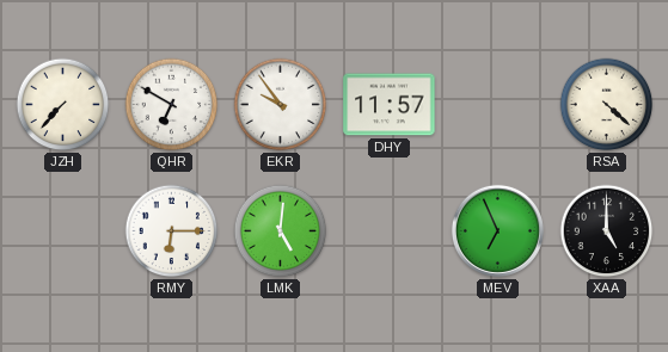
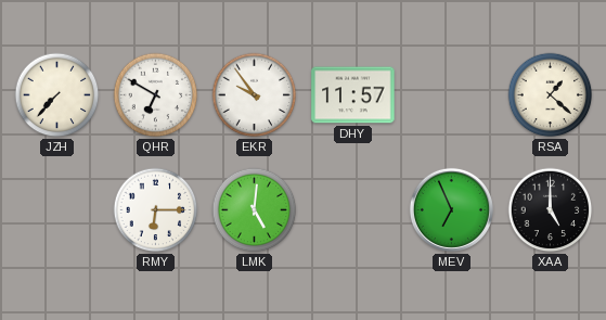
RSA: 4:22 -> 1:22
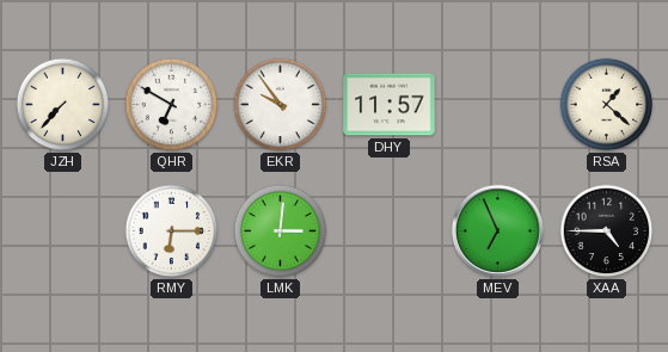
LMK: 5:01 -> 3:01
XAA: 5:00 -> 4:45
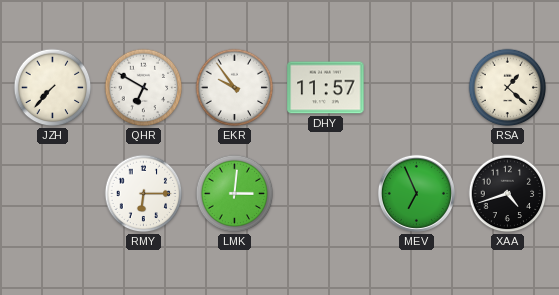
XAA: 4:45 -> 4:42
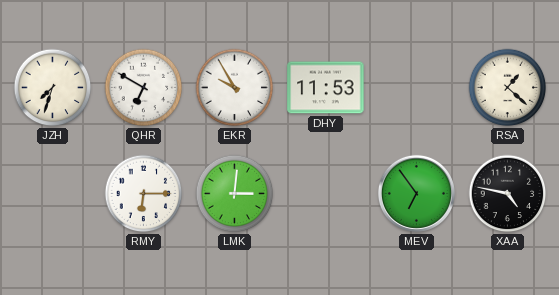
JZH: 7:37 -> 7:33
EKR: 9:54 -> 9:55
DHY: 11:57 -> 11:53
MEV: 6:56 -> 6:54
XAA: 4:42 -> 4:47
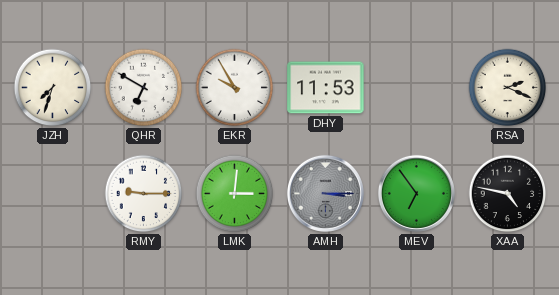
RSA: 1:22 -> 2:19
RMY: 6:15 -> 9:15
AMH: none -> 3:15
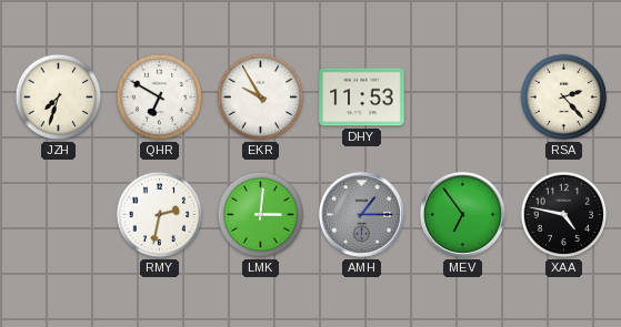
RSA: 2:19 -> 2:23
RMY: 9:15 -> 2:32
AMH: 3:15 -> 1:15
